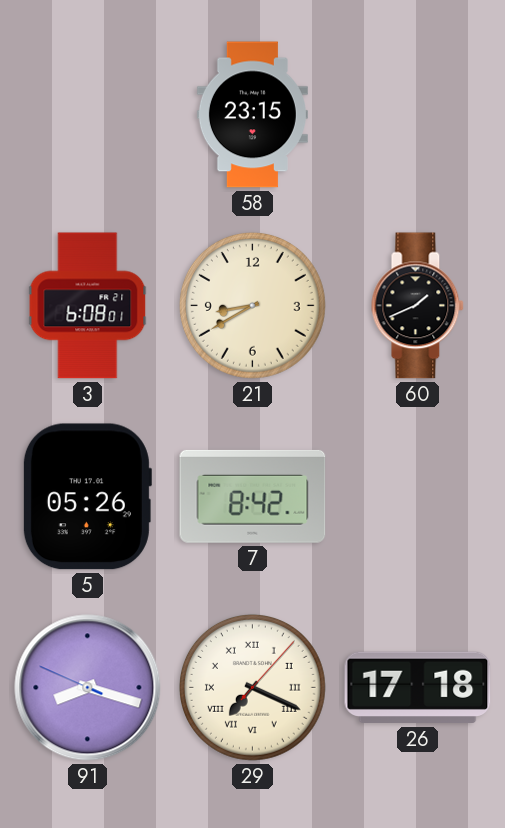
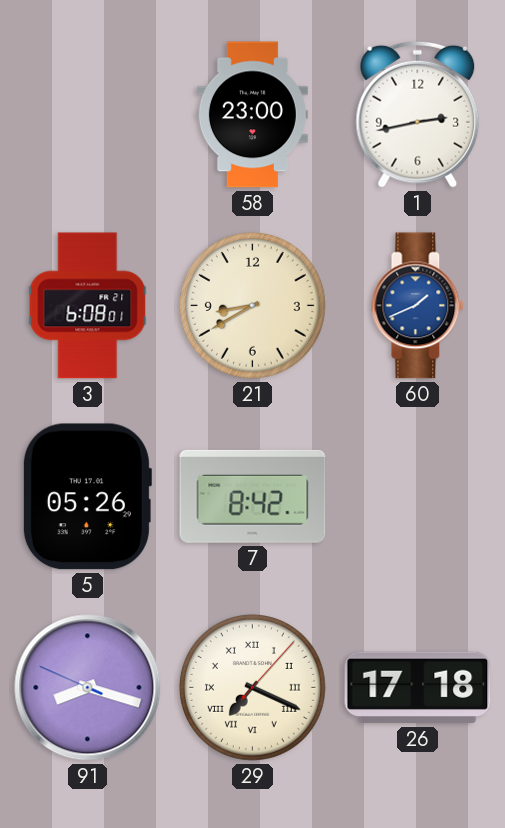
58: 23:15 -> 23:00
1: none -> 2:43
60 dial: black -> blue
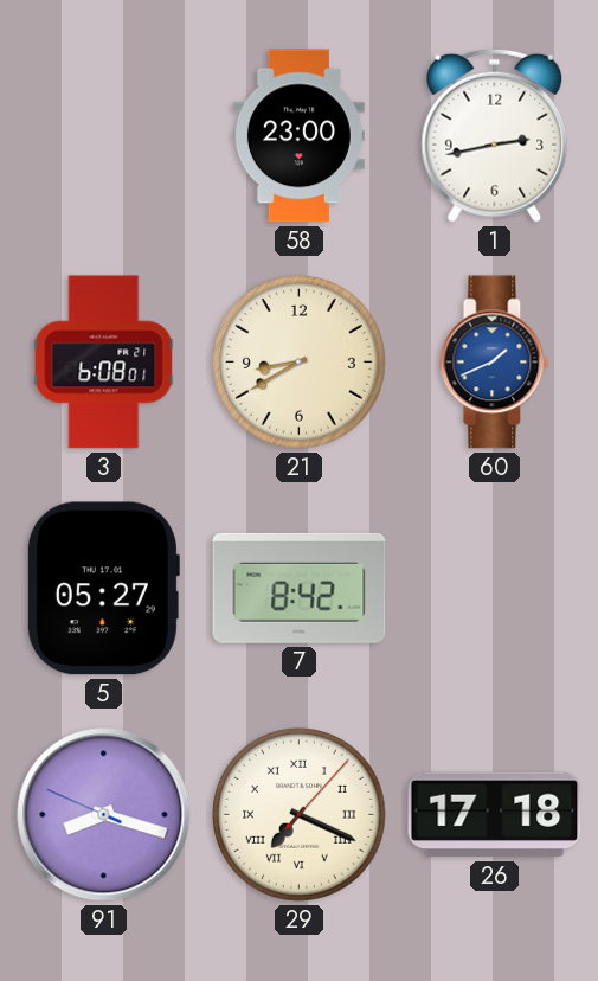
5: 05:26 -> 05:27
